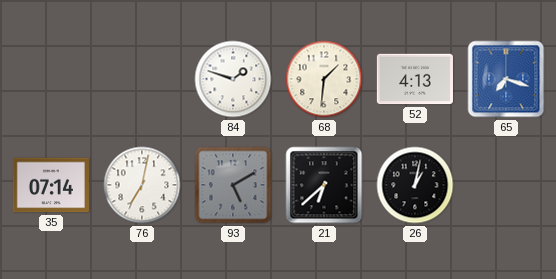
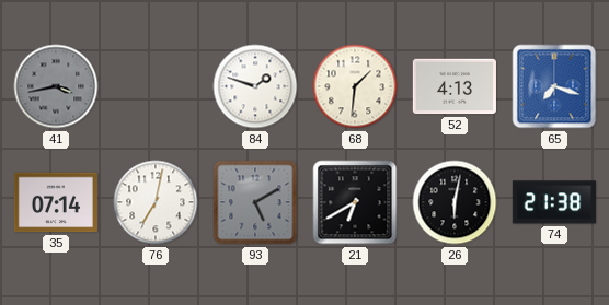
41: none -> 3:43
21: 6:38 -> 6:40
26: 1:02 -> 6:02
74: none -> 21:38
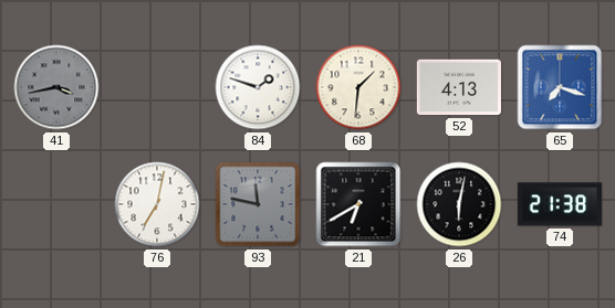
35: 07:14 -> none
93: 5:10 -> 11:47
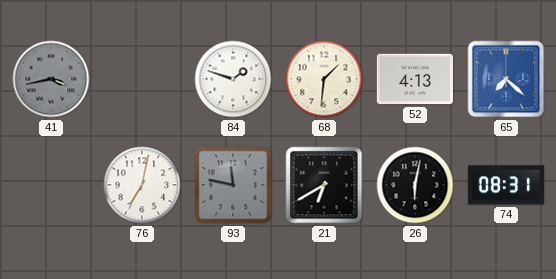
65: 7:18 -> 7:22
74: 21:38 -> 08:31
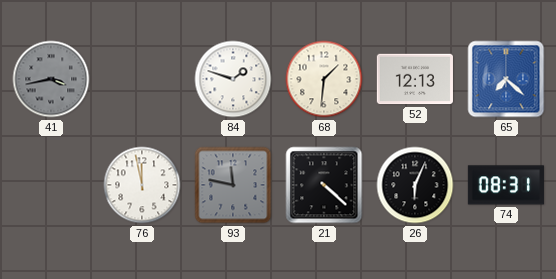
52: 4:13 -> 12:13
76: 7:02 -> 11:58
21: 6:40 -> 4:22
26: 6:02 -> 6:04
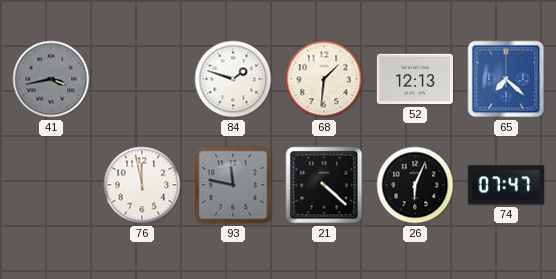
74: 08:31 -> 07:47
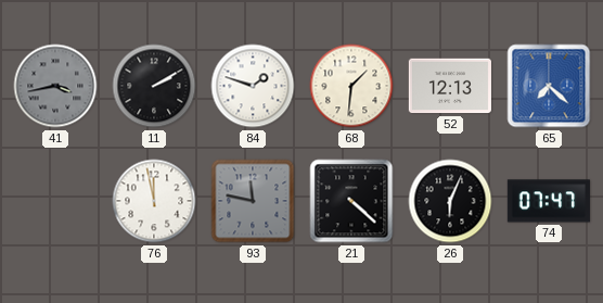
11: none -> 2:10
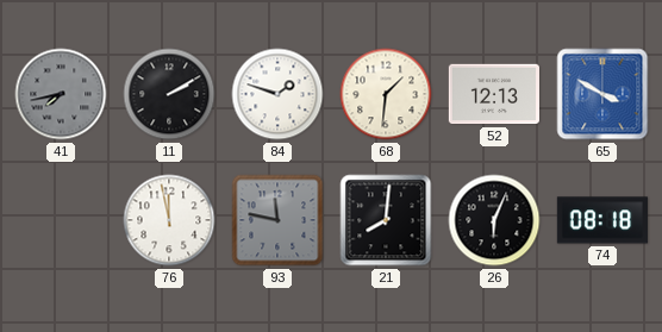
41: 3:43 -> 7:43
65: 7:22 -> 3:50
21: 4:22 -> 8:01
74: 07:47 -> 08:18
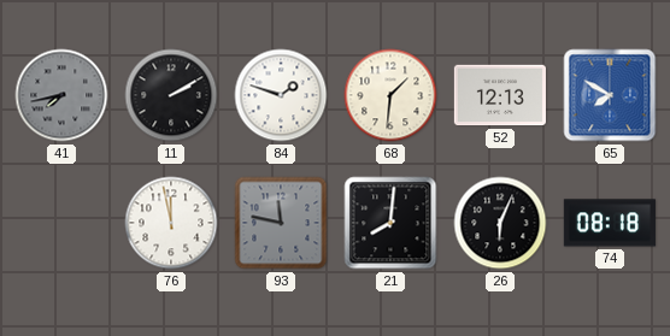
65: 3:50 -> 7:50
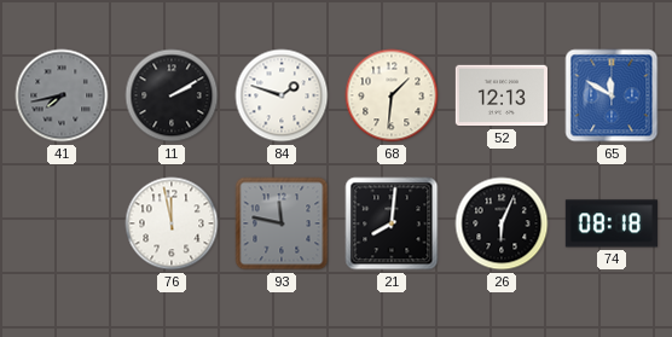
65: 7:50 -> 11:50
